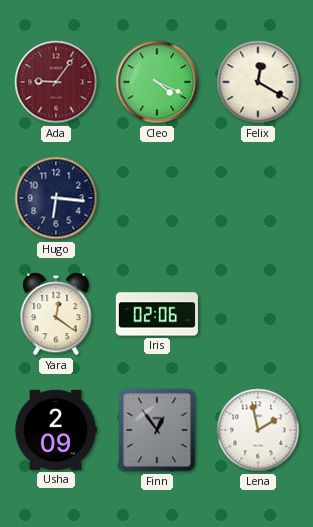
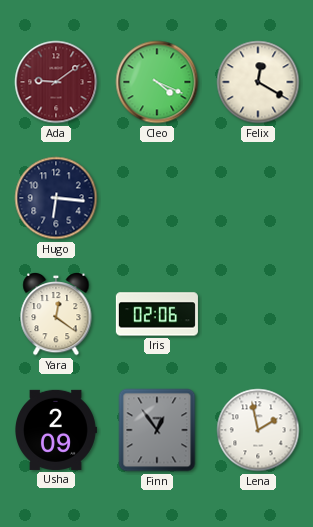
Ada: 9:06 -> 9:09
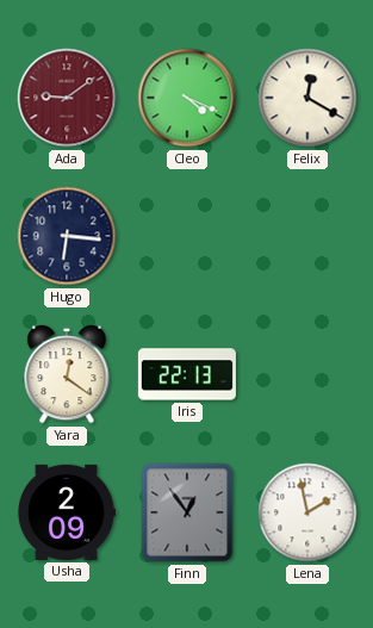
Iris: 02:06 -> 22:13
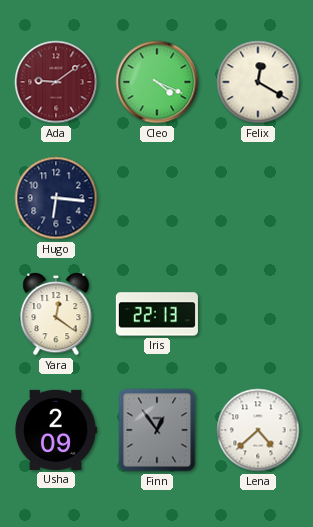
Lena: 1:58 -> 4:38
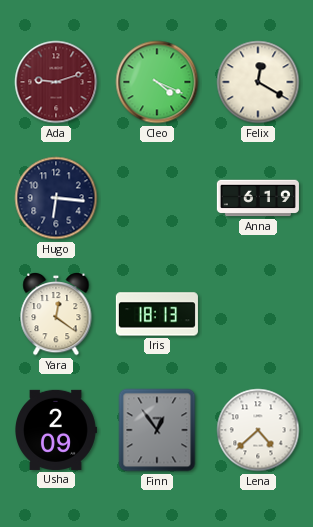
Ada: 9:09 -> 9:12
Anna: none -> 6:19
Iris: 22:13 -> 18:13
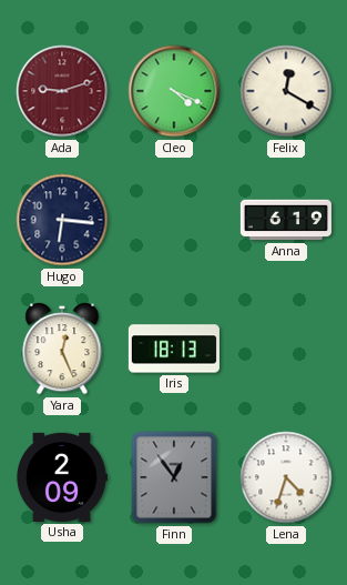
Yara: 12:21 -> 12:26
Lena: 4:38 -> 4:33
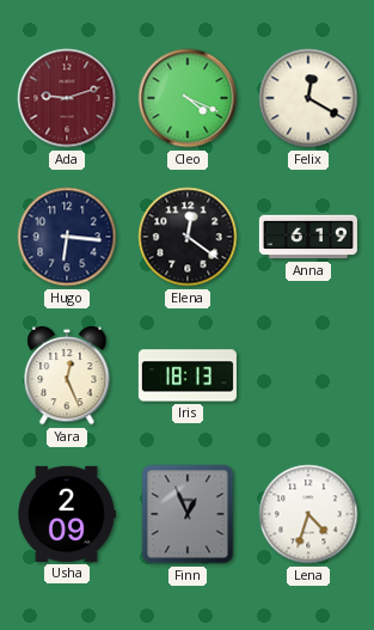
Elena: none -> 12:21
Finn: 12:54 -> 12:56
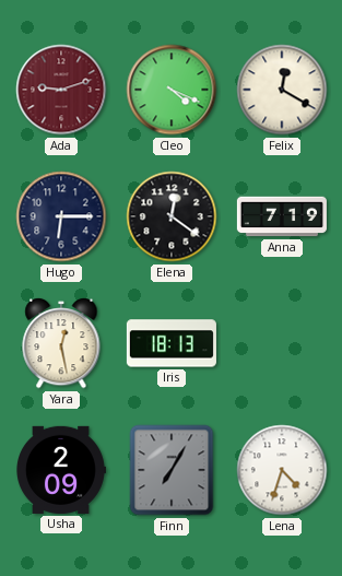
Hugo: 6:16 -> 6:15
Anna: 6:19 -> 7:19
Yara: 12:26 -> 12:28
Finn: 12:56 -> 7:05
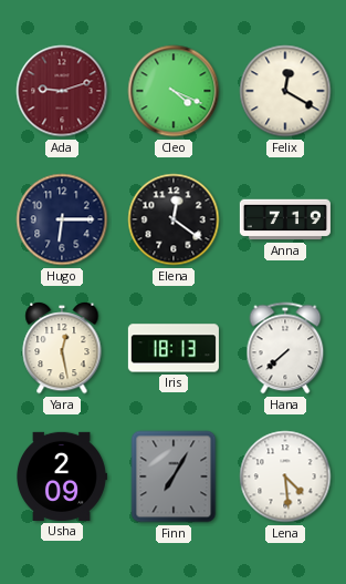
Hana: none -> 7:38
Lena: 4:33 -> 4:29
